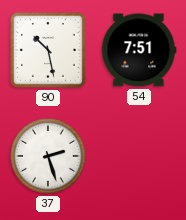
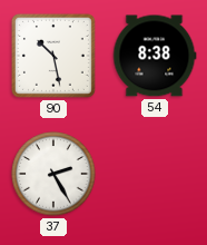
54: 7:51 -> 8:38
37: 2:27 -> 2:25
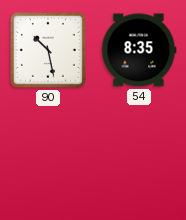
54: 8:38 -> 8:35
37: 2:25 -> none
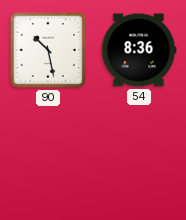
54: 8:35 -> 8:36
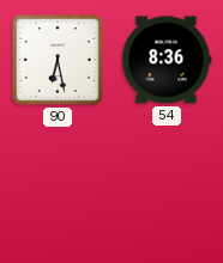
90: 10:28 -> 6:28
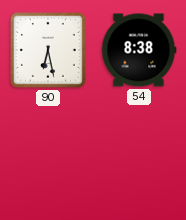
54: 8:36 -> 8:38
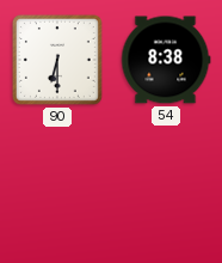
90: 6:28 -> 6:30
